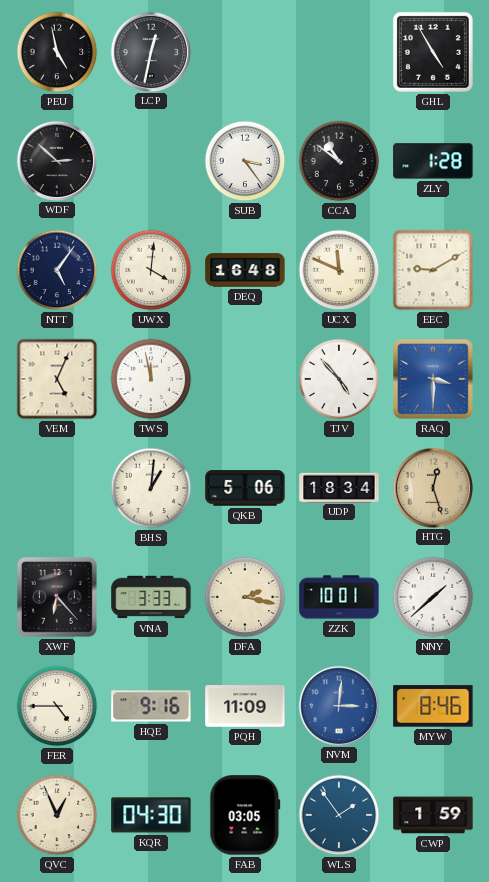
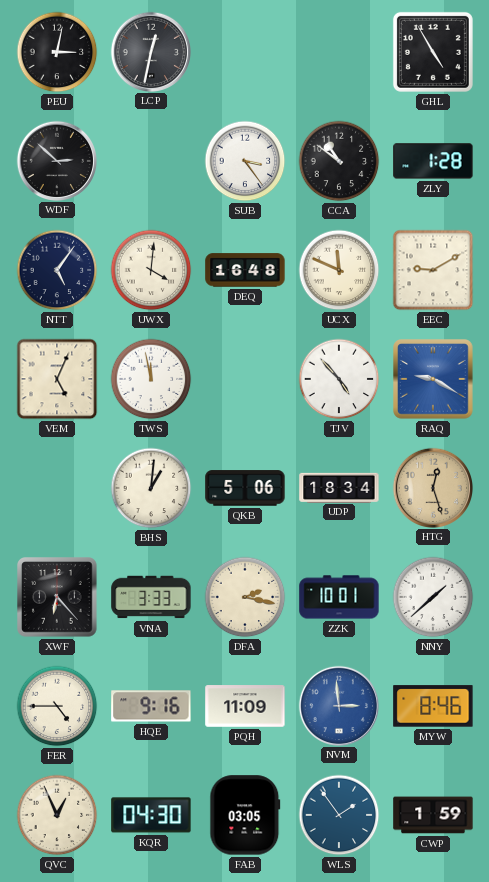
PEU: 4:58 -> 3:02
RAQ: 3:30 -> 9:20
NVM: 3:01 -> 2:59
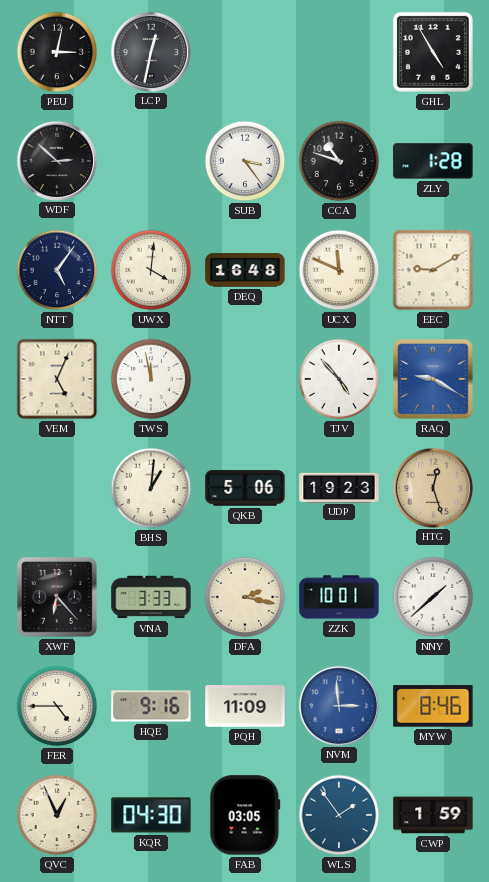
CCA: 10:51 -> 10:48
UDP: 18:34 -> 19:23
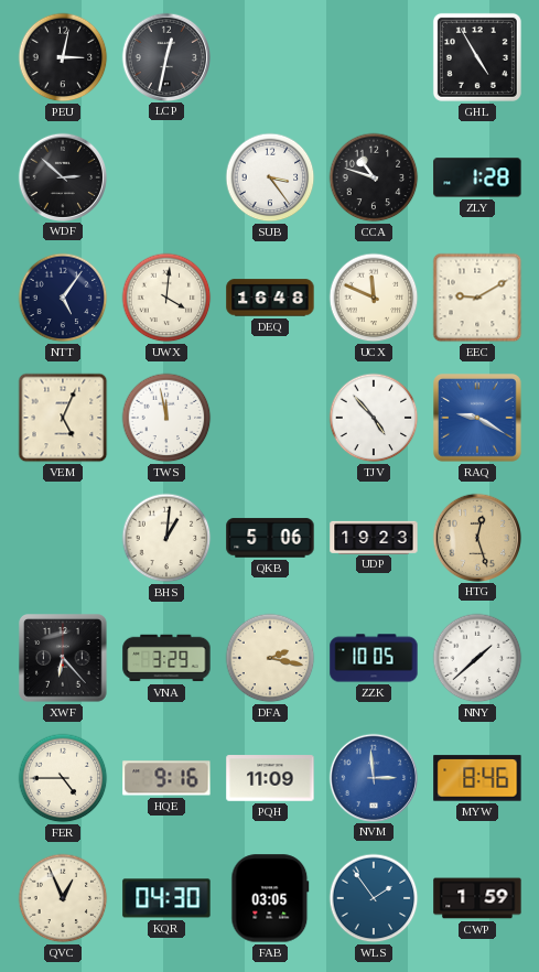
VNA: 3:33 -> 3:29
ZZK: 10:01 -> 10:05
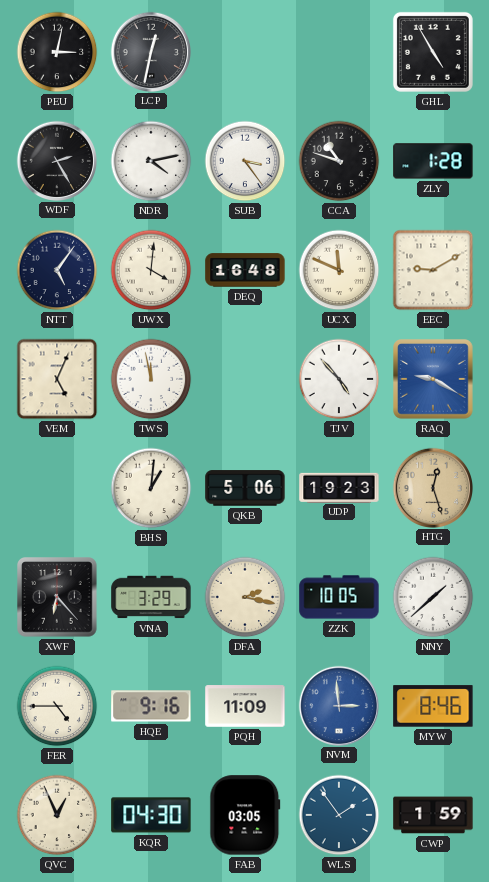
WDF: 2:52 -> 2:25
NDR: none -> 4:13
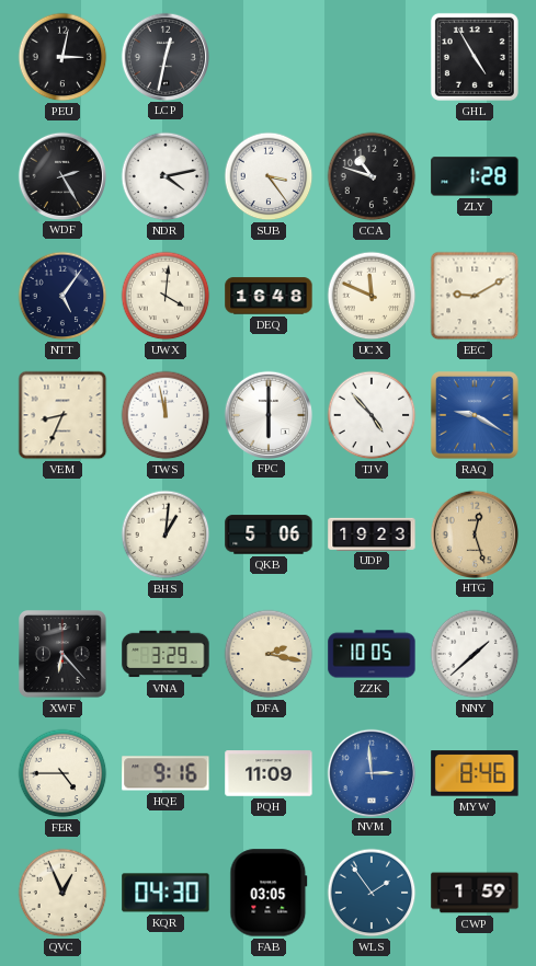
VEM: 5:04 -> 8:34
FPC: none -> 6:00
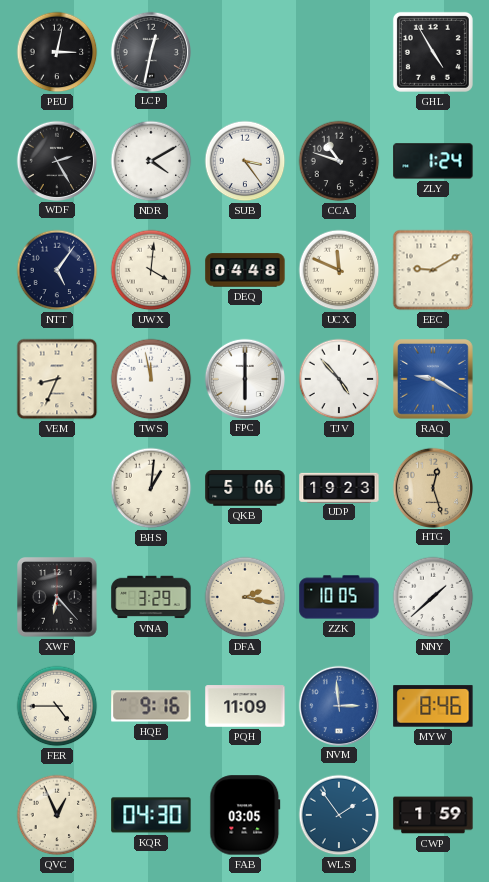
NDR: 4:13 -> 4:10
ZLY: 1:28 -> 1:24
DEQ: 16:48 -> 04:48
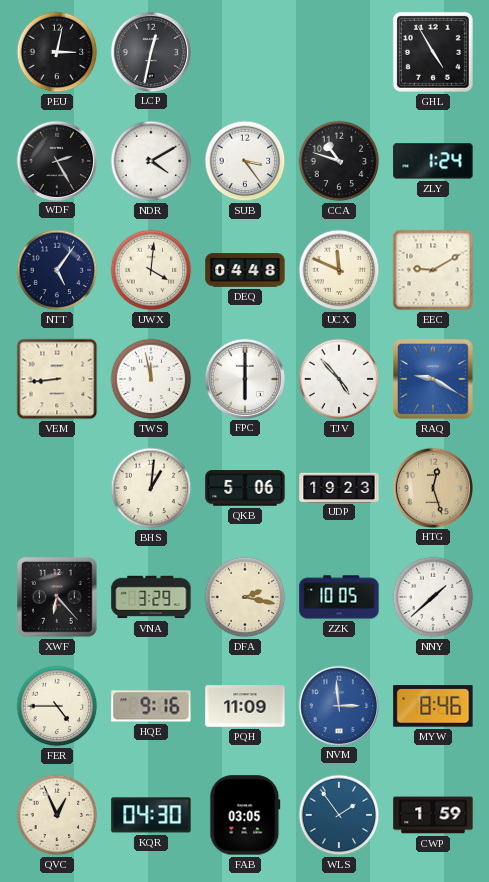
VEM: 8:34 -> 8:44
